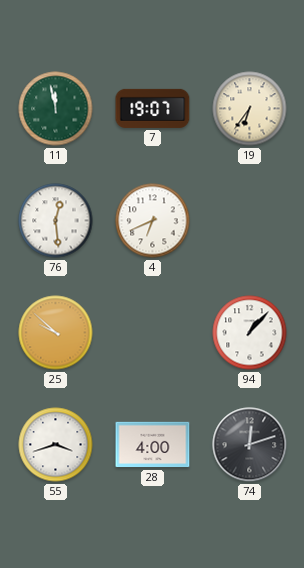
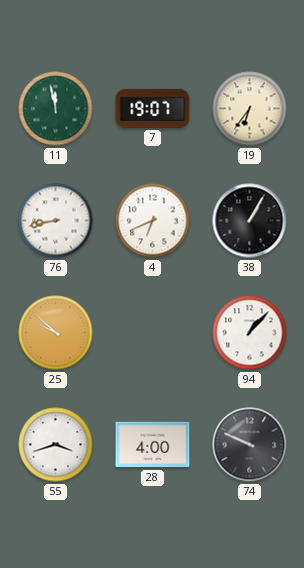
76: 12:29 -> 8:43
38: none -> 1:05
74: 12:12 -> 9:49
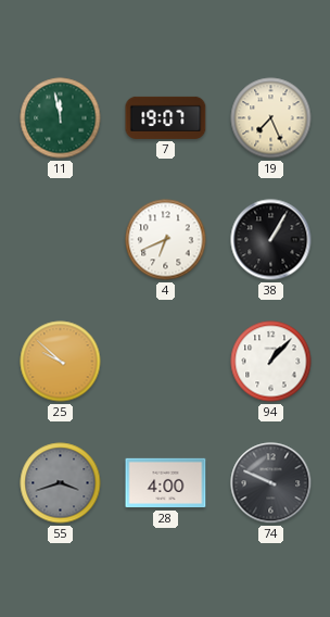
19: 6:36 -> 7:26
76: 8:43 -> none
55 dial: white -> grey
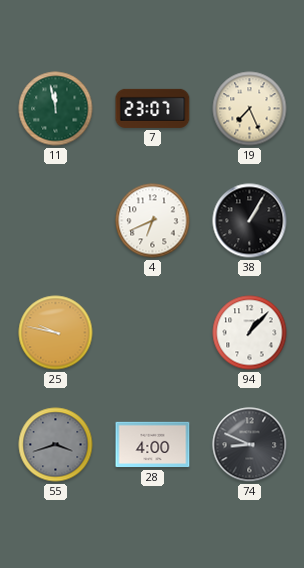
7: 19:07 -> 23:07
25: 9:52 -> 9:47
74: 9:49 -> 8:49
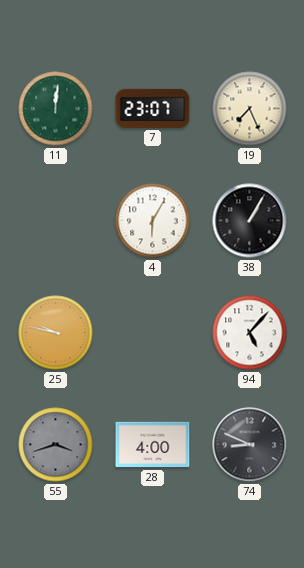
11: 11:58 -> 12:01
4: 6:41 -> 6:05
94: 1:07 -> 5:07
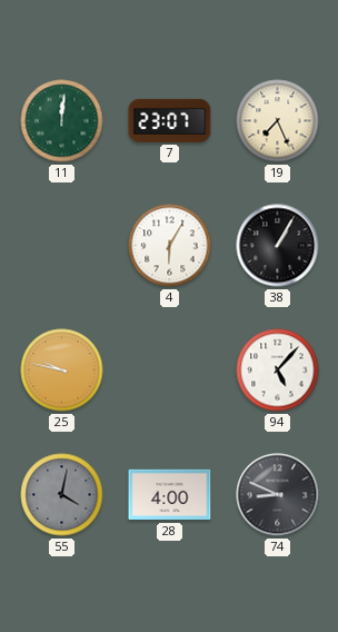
55: 3:42 -> 4:02
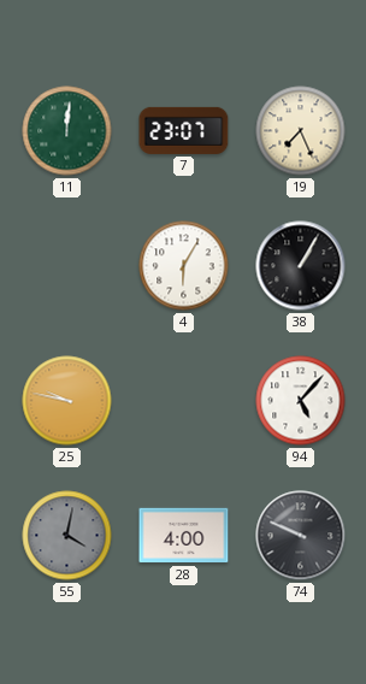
74: 8:49 -> 9:49
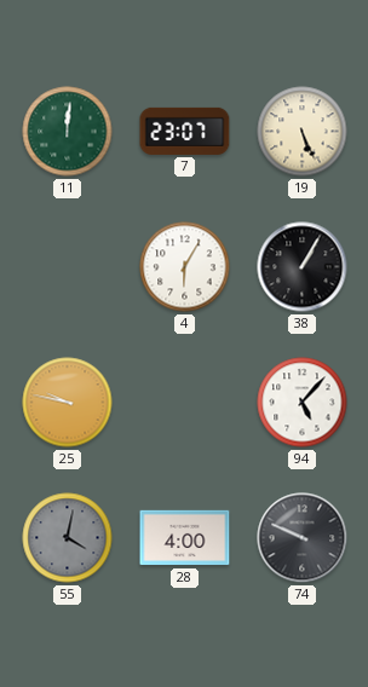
19: 7:26 -> 5:26
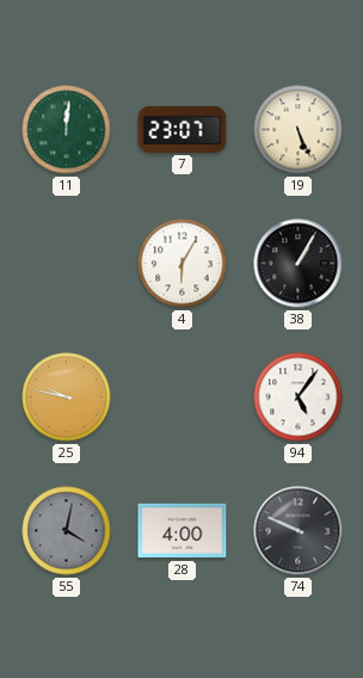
94: 5:07 -> 5:06
